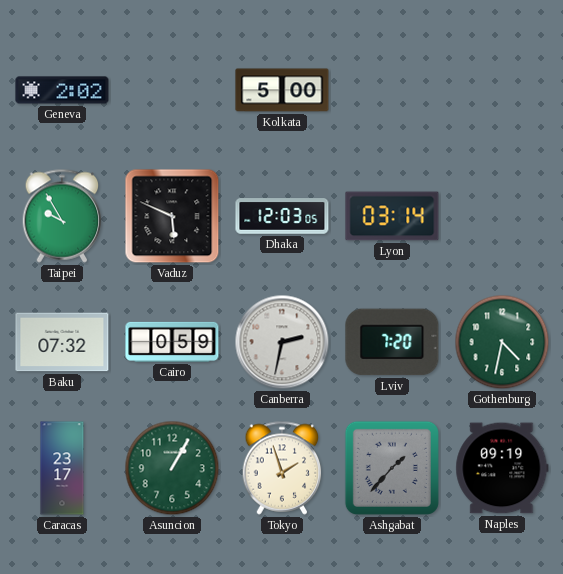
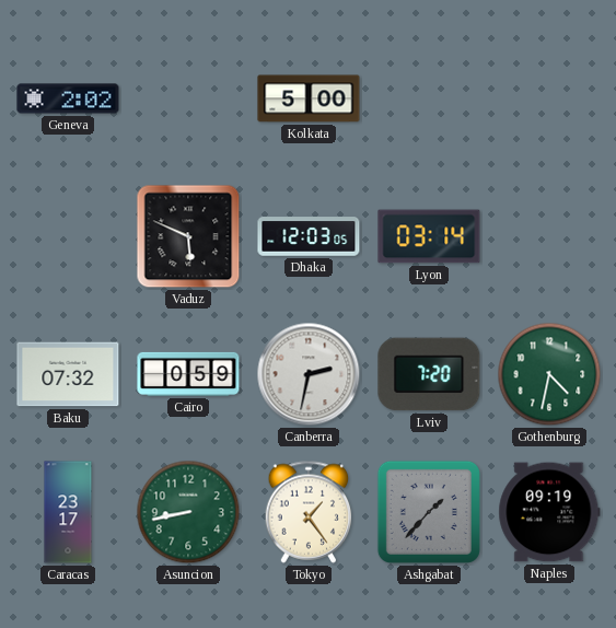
Taipei: 9:55 -> none
Asuncion: 1:05 -> 8:43
Tokyo: 1:57 -> 1:24
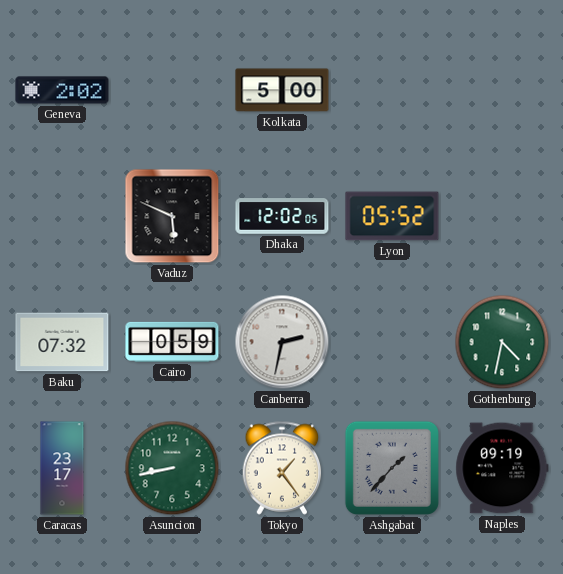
Dhaka: 12:03 -> 12:02
Lyon: 03:14 -> 05:52
Lviv: 7:20 -> none
